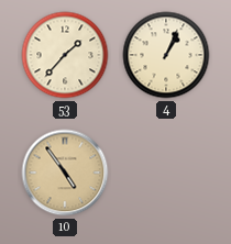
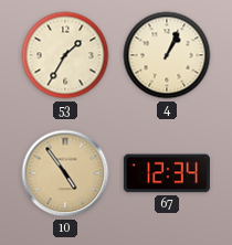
53: 1:37 -> 1:35
67: none -> 12:34
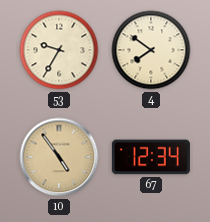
53: 1:35 -> 9:35
4: 1:04 -> 7:51
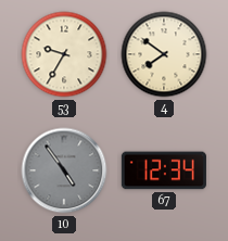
10 dial: champagne -> grey
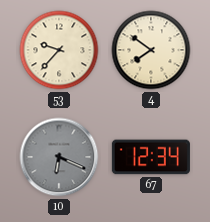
53: 9:35 -> 9:37
10: 4:54 -> 6:19
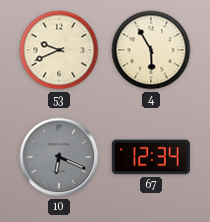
53: 9:37 -> 9:41
4: 7:51 -> 5:55
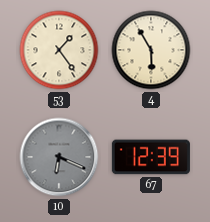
53: 9:41 -> 1:24
67: 12:34 -> 12:39
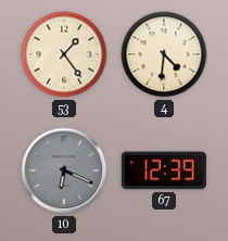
4: 5:55 -> 4:31
